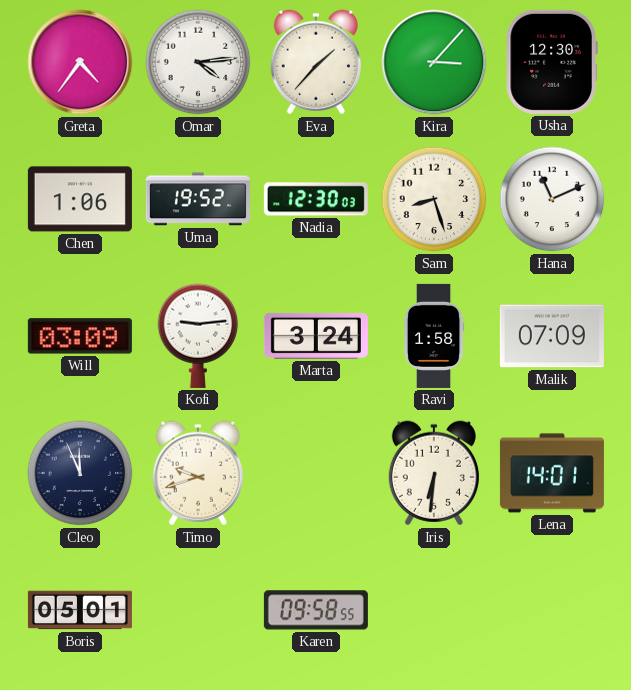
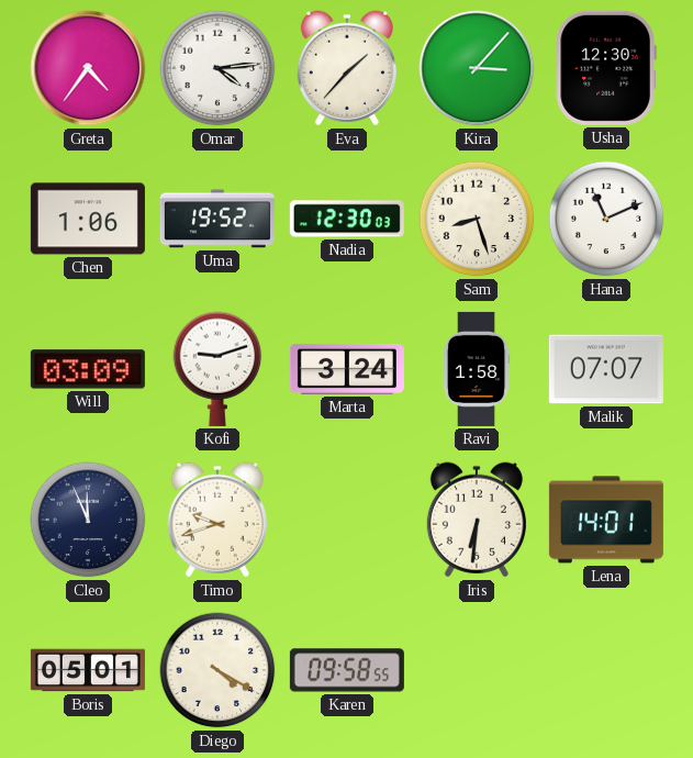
Kofi: 9:14 -> 9:12
Malik: 07:09 -> 07:07
Diego: none -> 4:20
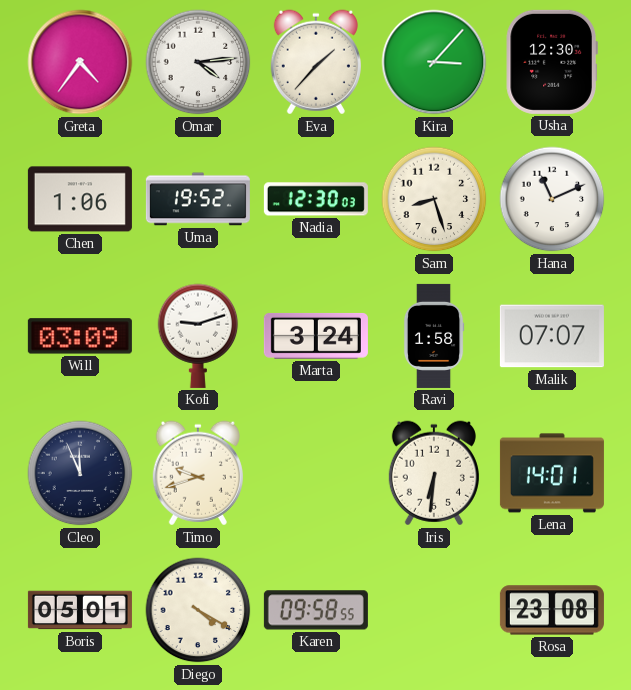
Rosa: none -> 23:08
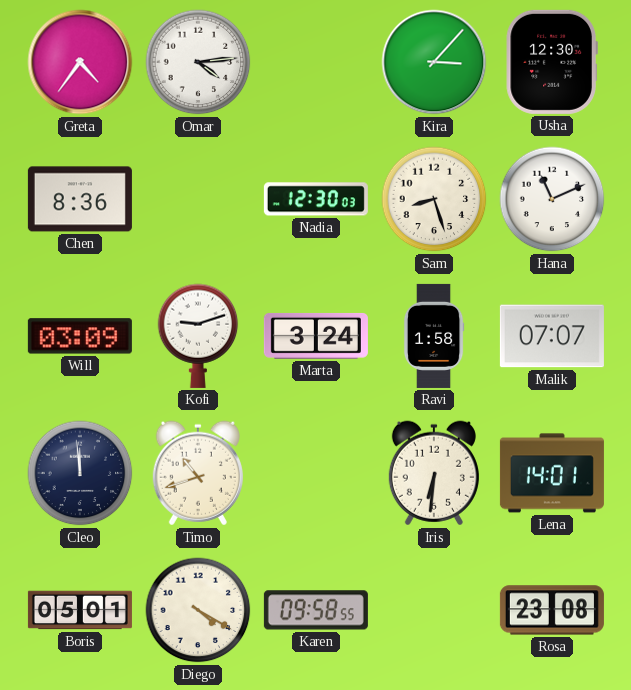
Eva: 1:37 -> none
Chen: 1:06 -> 8:36
Uma: 19:52 -> none
Cleo: 11:56 -> 11:59
Timo: 9:42 -> 10:42
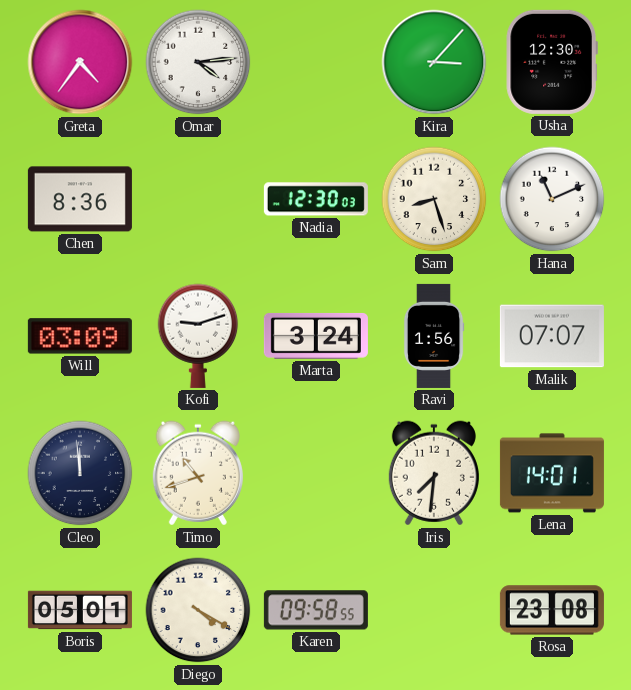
Ravi: 1:58 -> 1:56
Iris: 6:31 -> 7:31
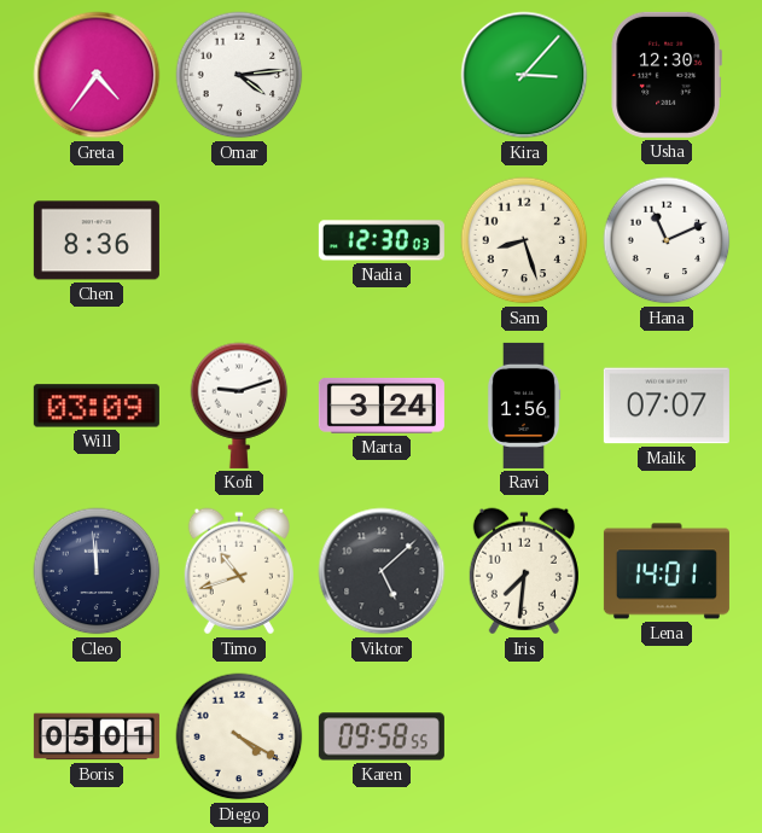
Viktor: none -> 5:08
Rosa: 23:08 -> none
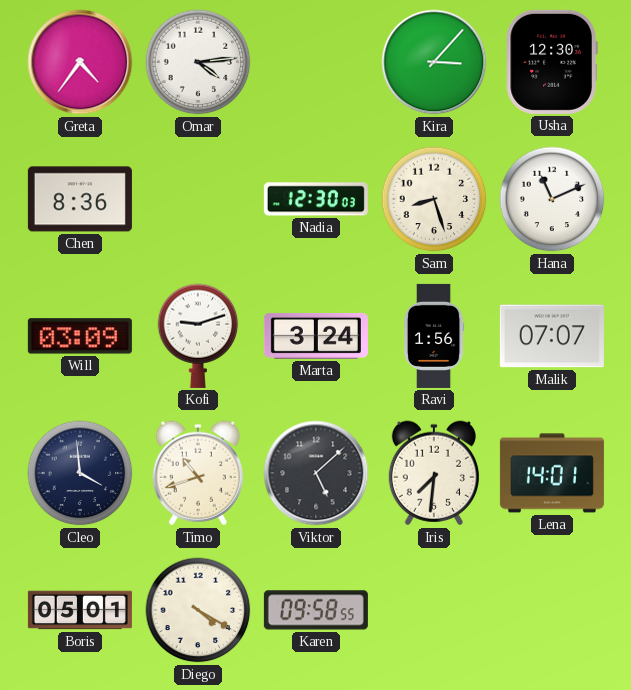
Cleo: 11:59 -> 3:59
